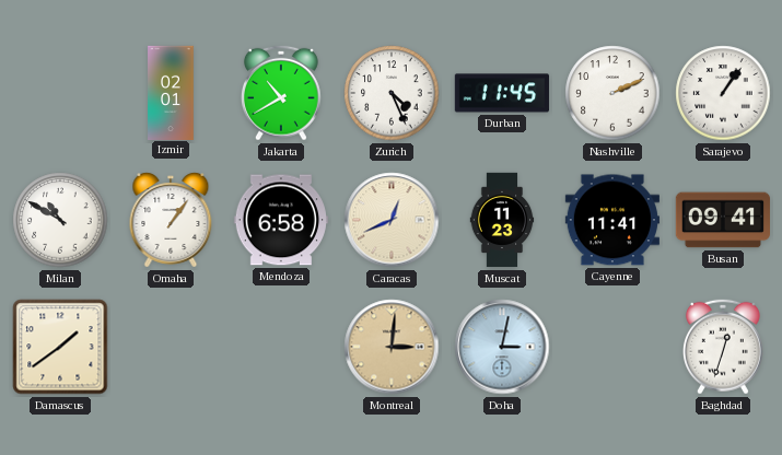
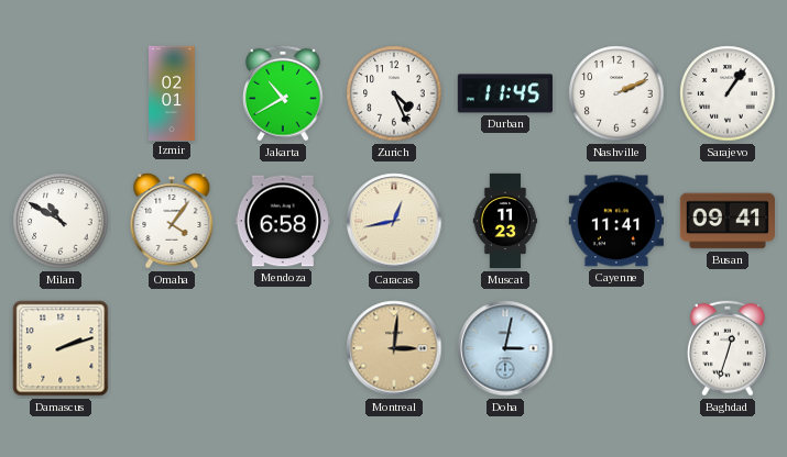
Omaha: 1:06 -> 4:06
Caracas: 12:41 -> 12:43
Damascus: 1:39 -> 2:12
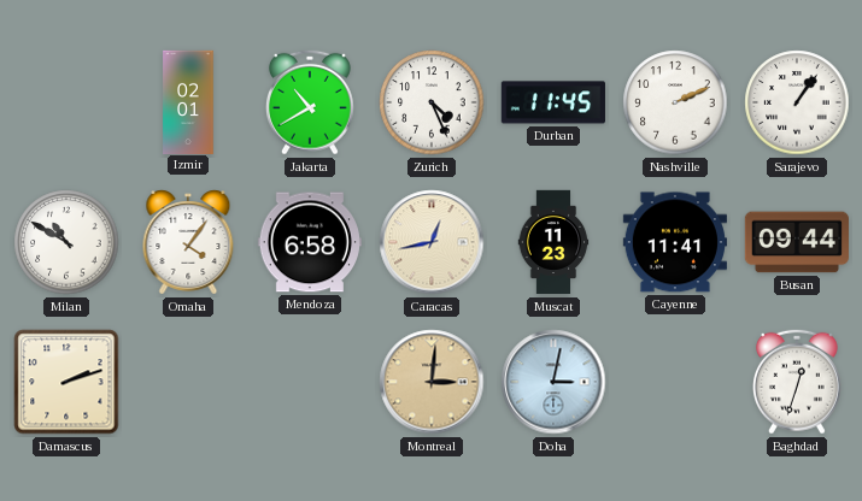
Busan: 09:41 -> 09:44
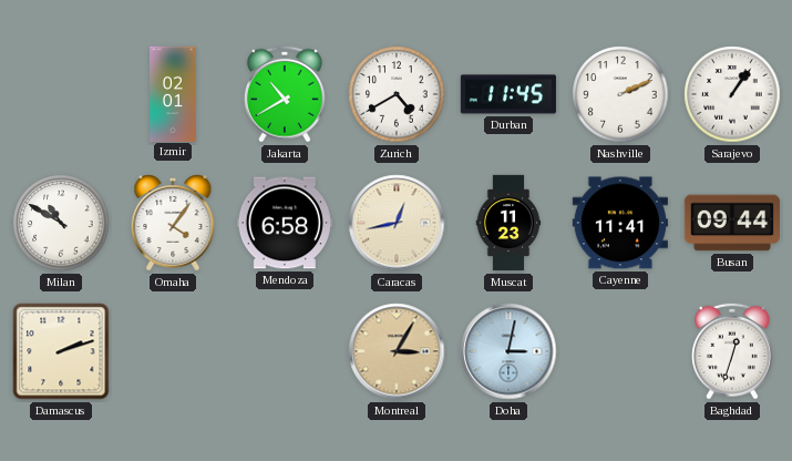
Zurich: 4:26 -> 4:40
Montreal: 3:01 -> 3:05
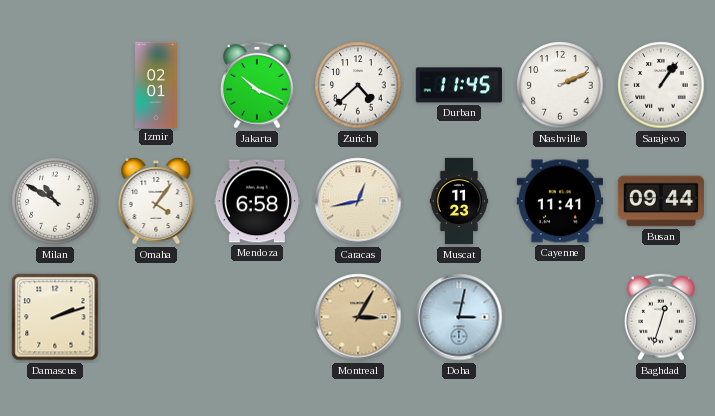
Jakarta: 10:40 -> 10:19
Zurich: 4:40 -> 4:38
